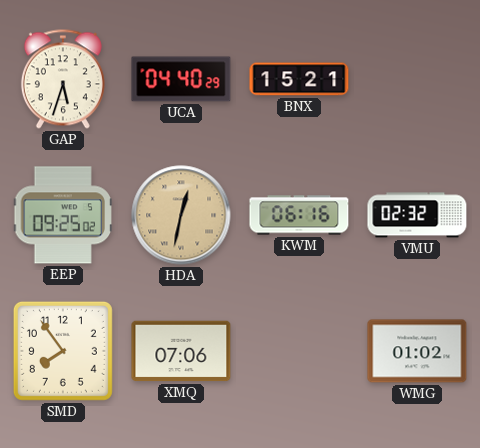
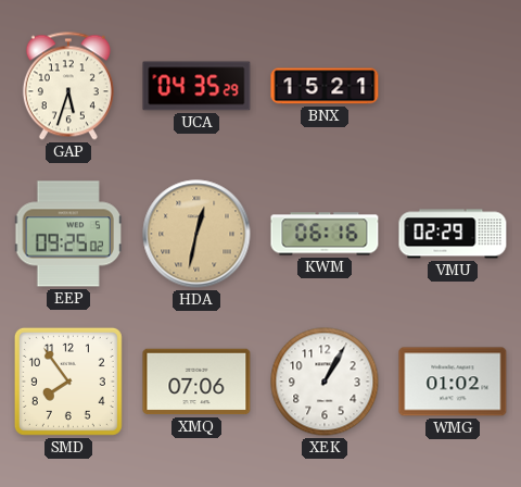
UCA: 04:40 -> 04:35
VMU: 02:32 -> 02:29
XEK: none -> 1:05
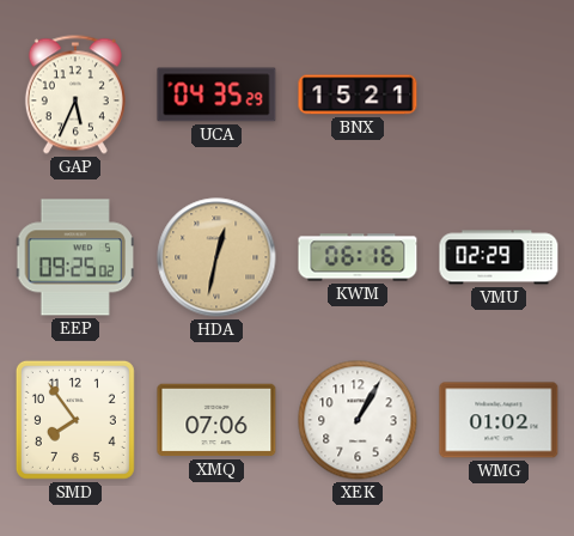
GAP: 5:33 -> 5:34
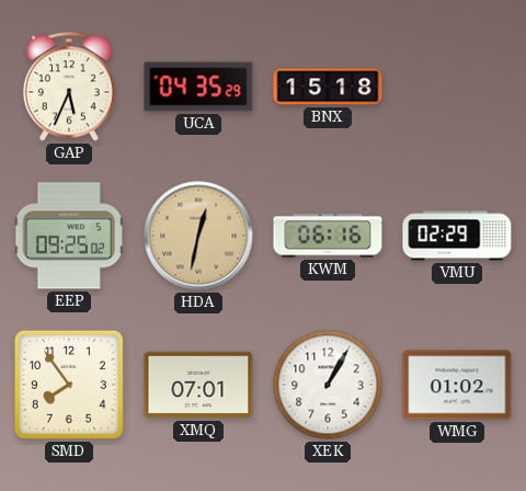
BNX: 15:21 -> 15:18
XMQ: 07:06 -> 07:01
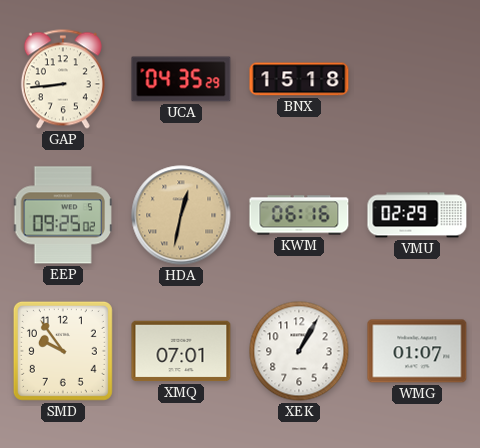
GAP: 5:34 -> 8:44
SMD: 7:54 -> 9:54
WMG: 01:02 -> 01:07
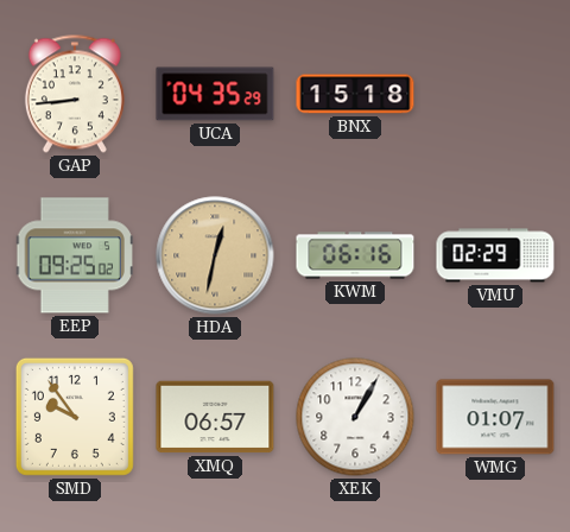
XMQ: 07:01 -> 06:57
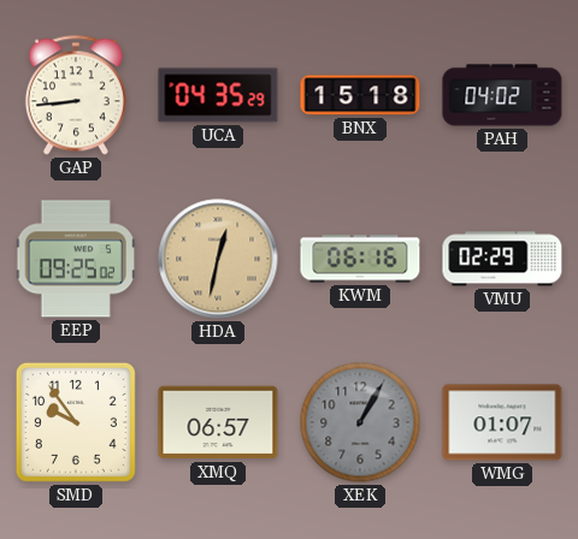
PAH: none -> 04:02
XEK dial: white -> grey
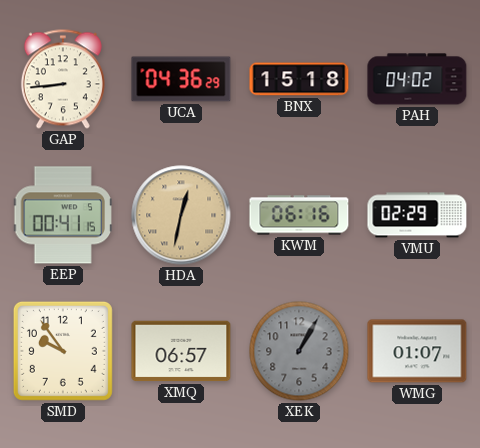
UCA: 04:35 -> 04:36
EEP: 09:25 -> 00:41
